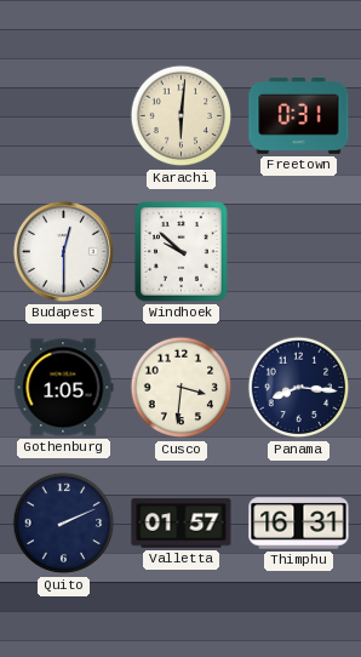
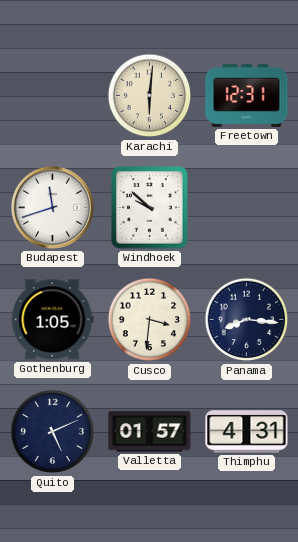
Freetown: 0:31 -> 12:31
Budapest: 12:30 -> 11:42
Quito: 2:11 -> 5:11
Thimphu: 16:31 -> 4:31
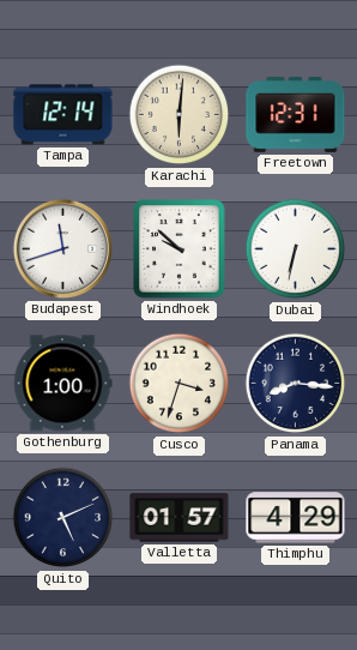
Tampa: none -> 12:14
Dubai: none -> 6:32
Gothenburg: 1:05 -> 1:00
Cusco: 3:31 -> 3:33
Thimphu: 4:31 -> 4:29
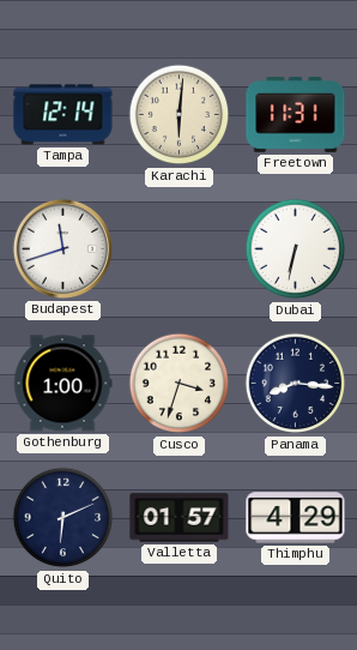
Freetown: 12:31 -> 11:31
Windhoek: 9:52 -> none
Quito: 5:11 -> 6:11
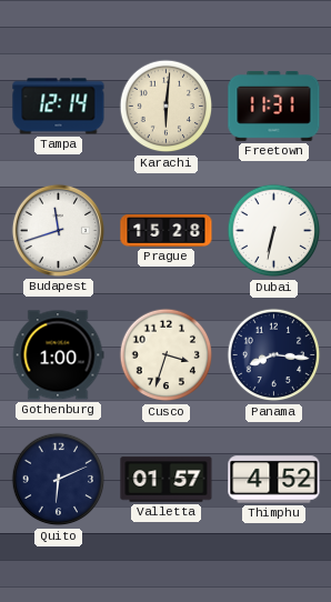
Prague: none -> 15:28
Thimphu: 4:29 -> 4:52
